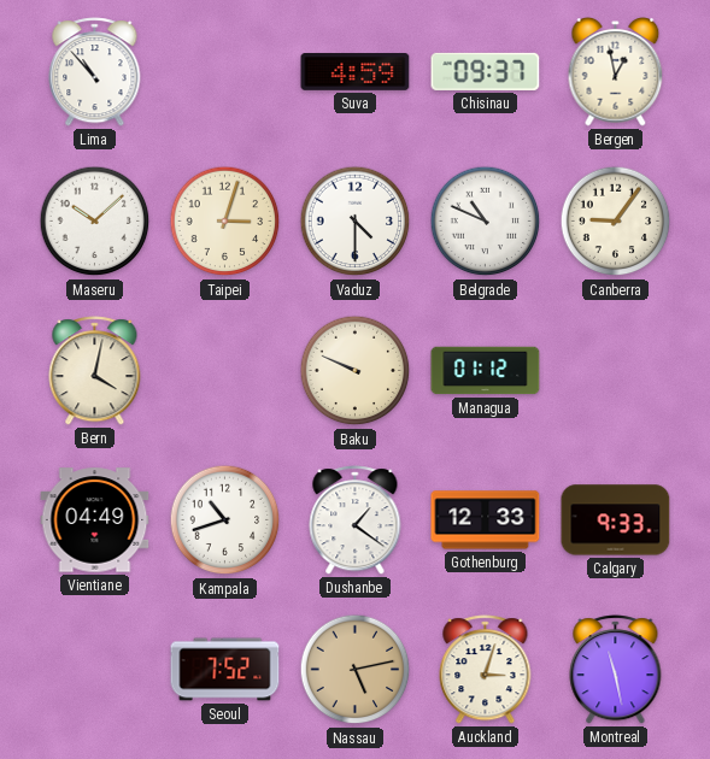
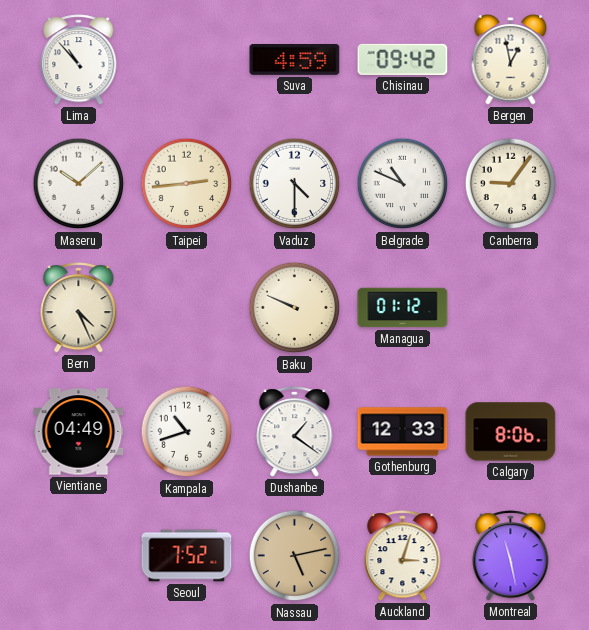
Chisinau: 09:37 -> 09:42
Taipei: 3:03 -> 2:44
Bern: 4:02 -> 4:26
Calgary: 9:33 -> 8:06
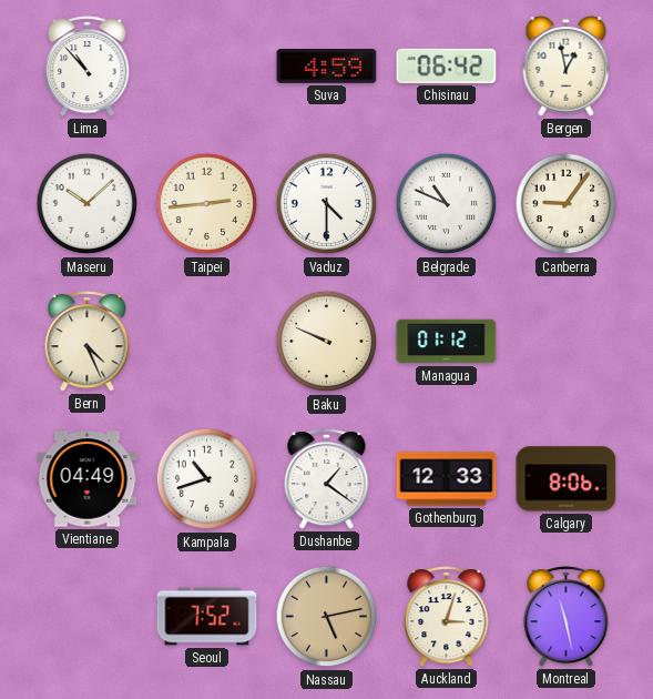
Chisinau: 09:42 -> 06:42
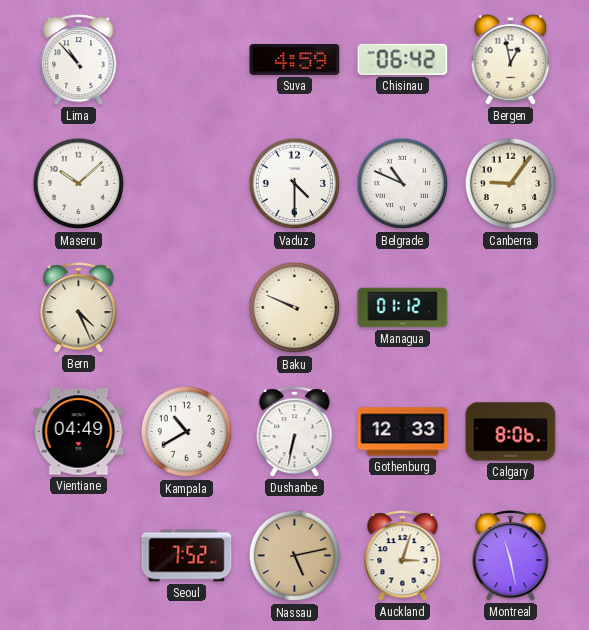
Taipei: 2:44 -> none
Kampala: 10:42 -> 10:40
Dushanbe: 1:21 -> 6:32
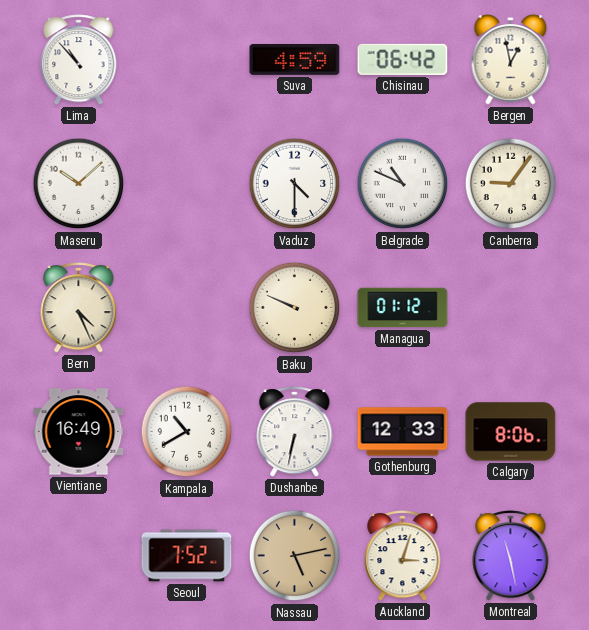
Vientiane: 04:49 -> 16:49
